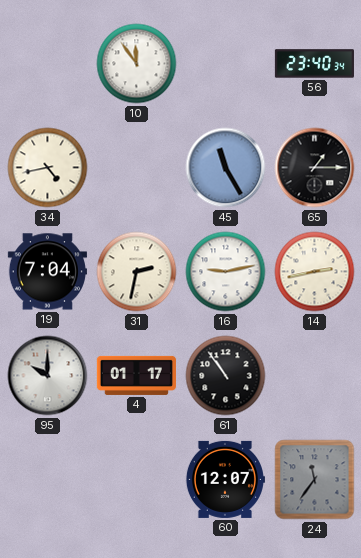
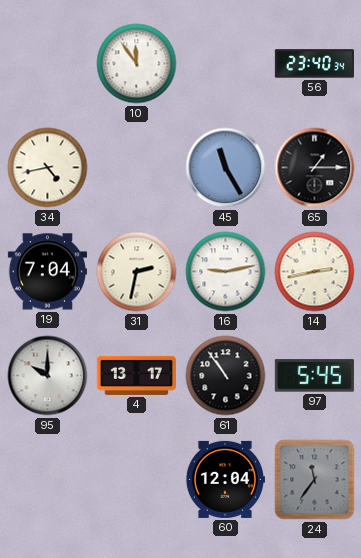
4: 01:17 -> 13:17
97: none -> 5:45
60: 12:07 -> 12:04
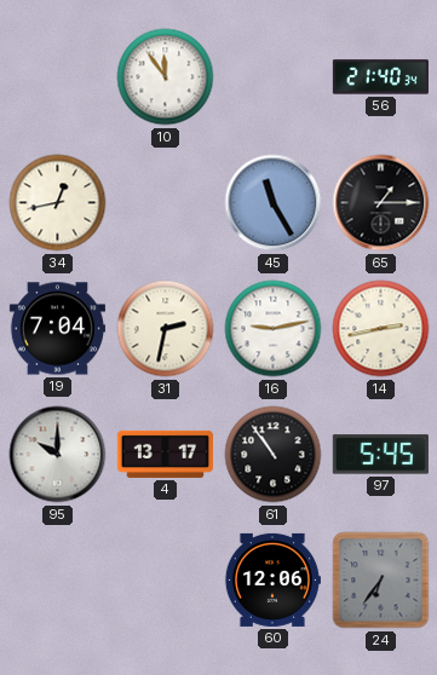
56: 23:40 -> 21:40
34: 4:43 -> 12:43
60: 12:04 -> 12:06
24: 11:36 -> 6:36
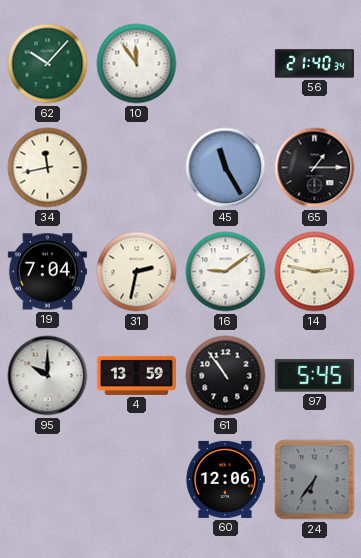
62: none -> 10:07
34: 12:43 -> 11:43
16: 9:13 -> 9:09
14: 2:43 -> 2:47
4: 13:17 -> 13:59
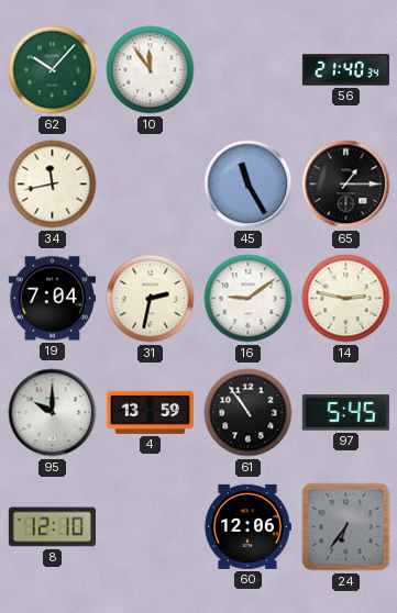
8: none -> 12:10
